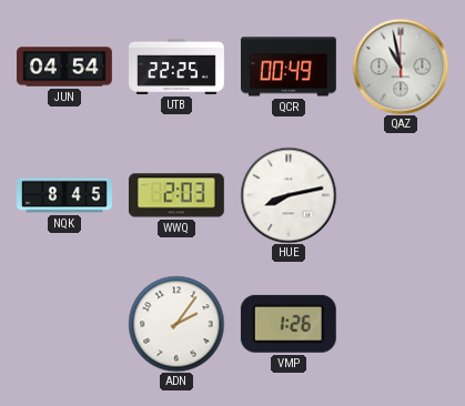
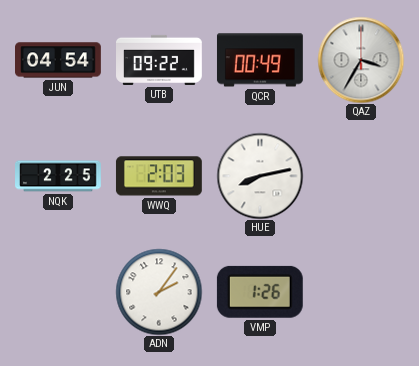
UTB: 22:25 -> 09:22
QAZ: 10:58 -> 3:35
NQK: 8:45 -> 2:25
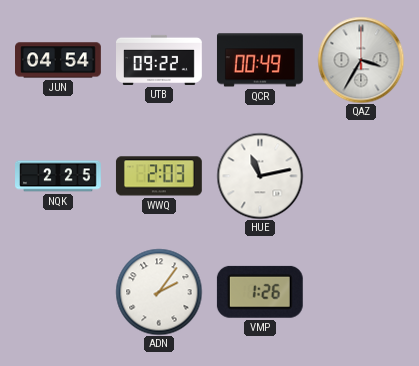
HUE: 8:13 -> 11:13
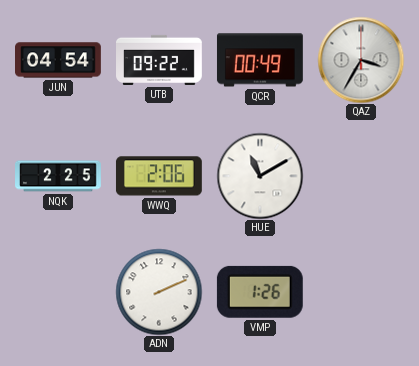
WWQ: 2:03 -> 2:06
HUE: 11:13 -> 11:10
ADN: 2:06 -> 2:11
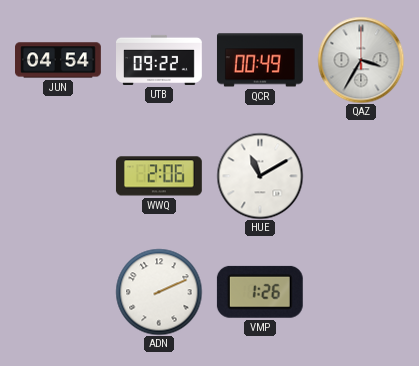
NQK: 2:25 -> none
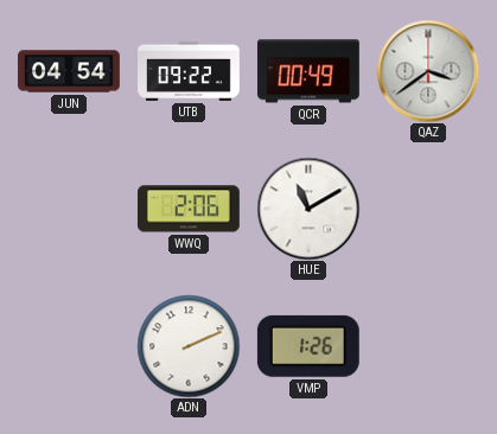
QAZ: 3:35 -> 3:39
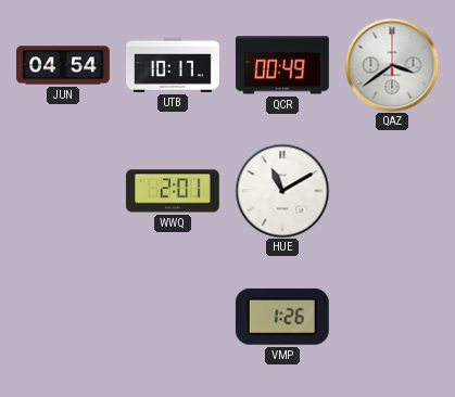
UTB: 09:22 -> 10:17
WWQ: 2:06 -> 2:01
ADN: 2:11 -> none
